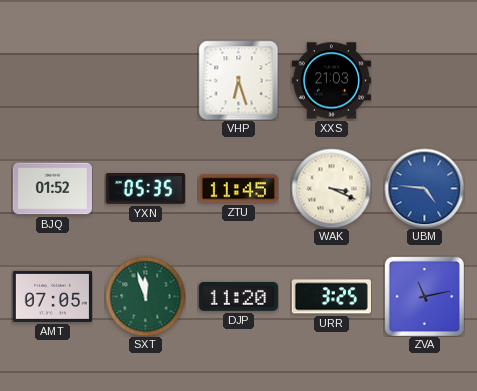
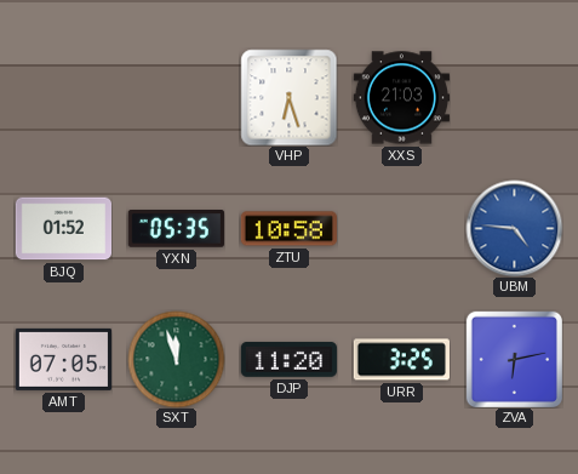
ZTU: 11:45 -> 10:58
WAK: 3:19 -> none
ZVA: 11:13 -> 6:13
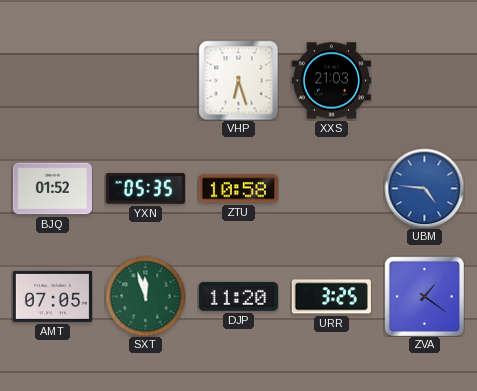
ZVA: 6:13 -> 1:21
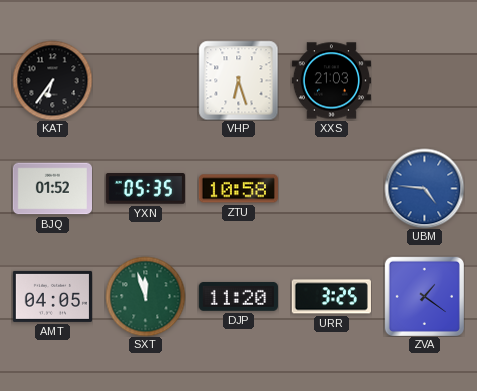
KAT: none -> 6:36
AMT: 07:05 -> 04:05
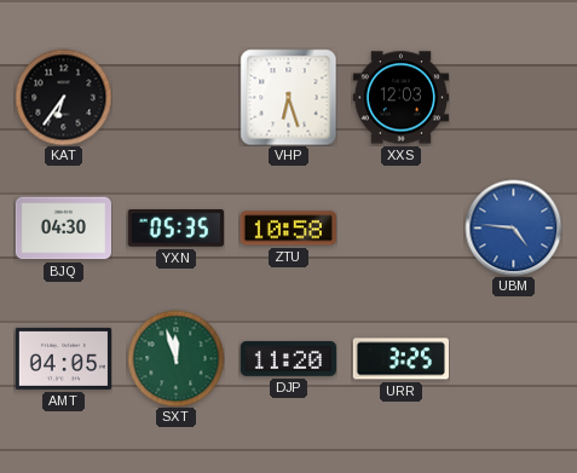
XXS: 21:03 -> 12:03
BJQ: 01:52 -> 04:30
ZVA: 1:21 -> none
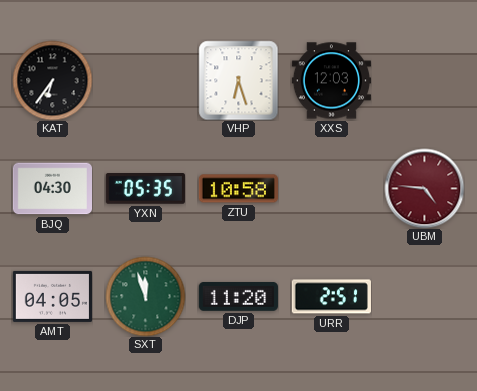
UBM dial: blue -> burgundy
URR: 3:25 -> 2:51
